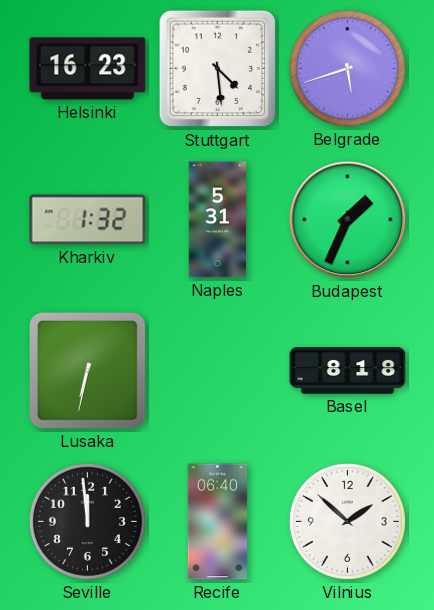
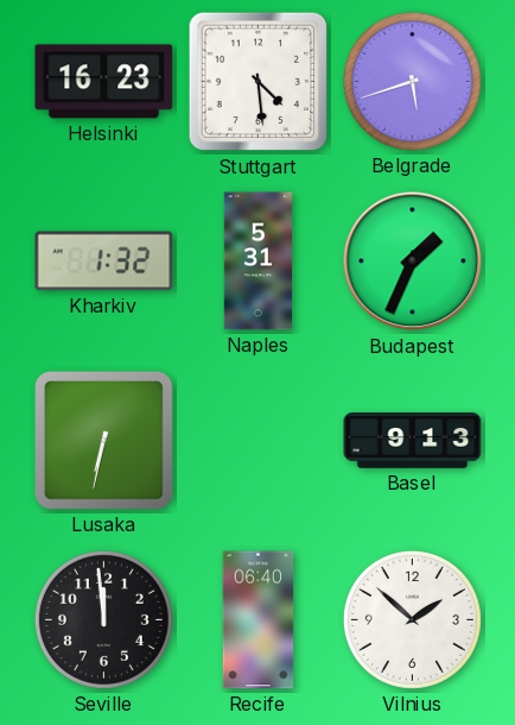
Basel: 8:18 -> 9:13
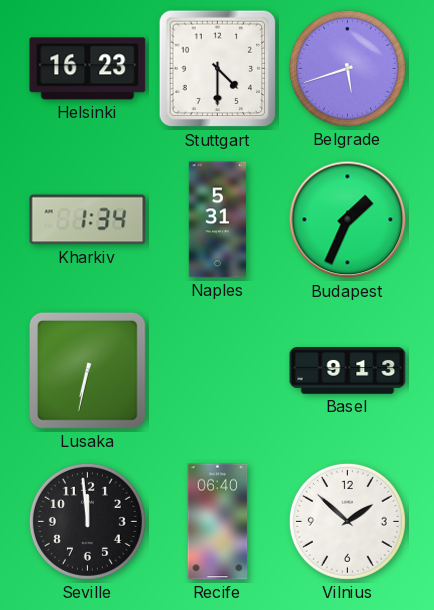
Stuttgart: 4:29 -> 4:30
Kharkiv: 1:32 -> 1:34
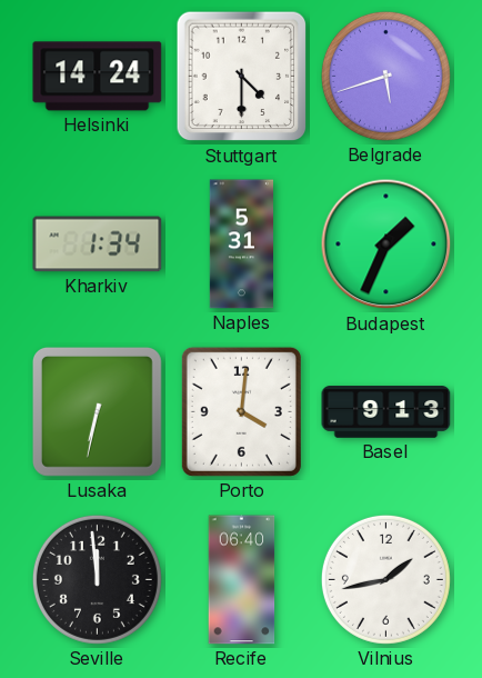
Helsinki: 16:23 -> 14:24
Porto: none -> 4:01
Vilnius: 1:52 -> 1:43
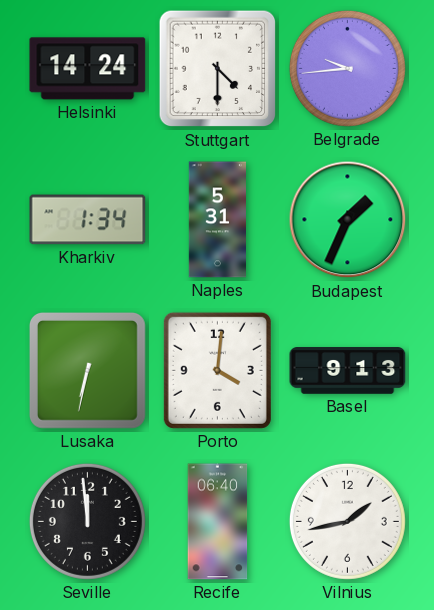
Belgrade: 5:42 -> 9:44
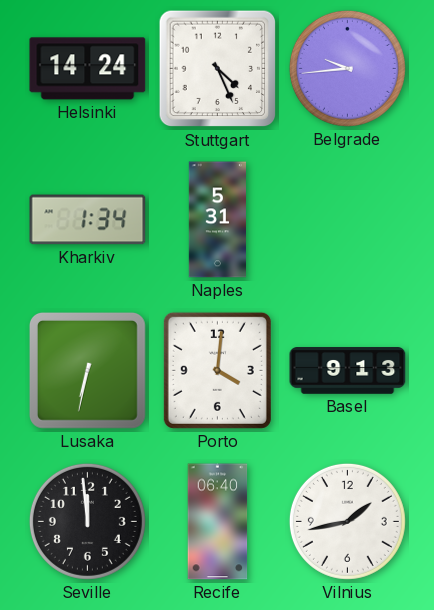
Stuttgart: 4:30 -> 4:26
Budapest: 1:34 -> none
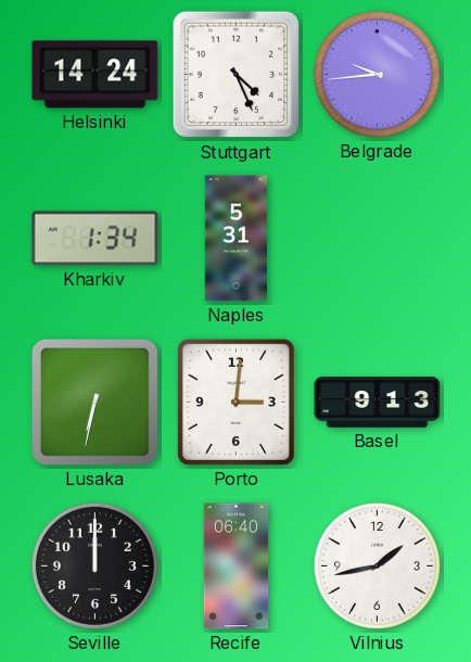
Porto: 4:01 -> 3:01
Seville: 11:59 -> 12:00
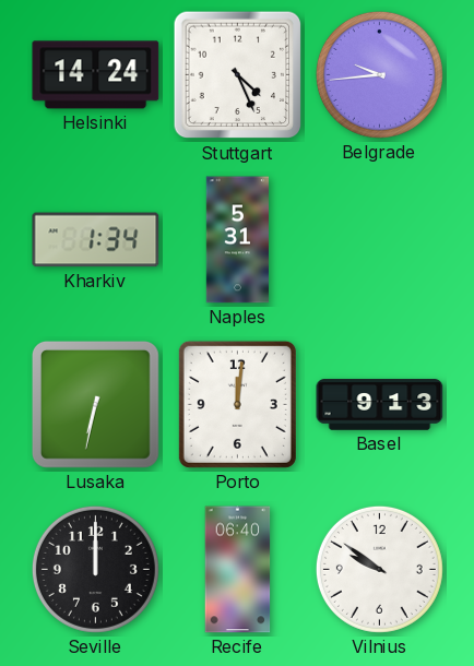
Porto: 3:01 -> 12:01
Vilnius: 1:43 -> 9:51
